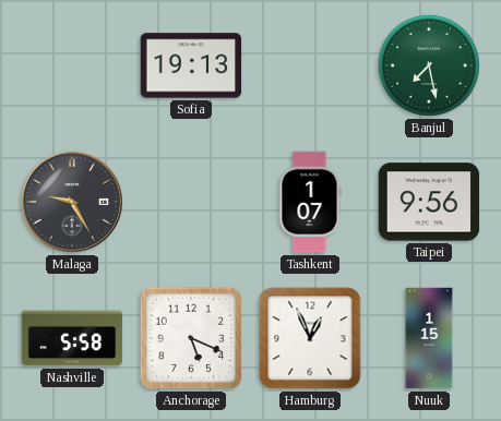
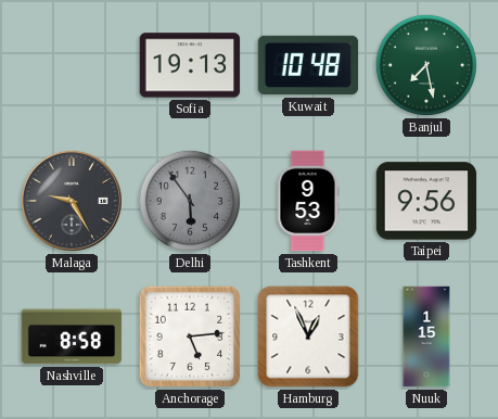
Kuwait: none -> 10:48
Delhi: none -> 5:54
Tashkent: 1:07 -> 9:53
Nashville: 5:58 -> 8:58
Anchorage: 5:19 -> 5:14
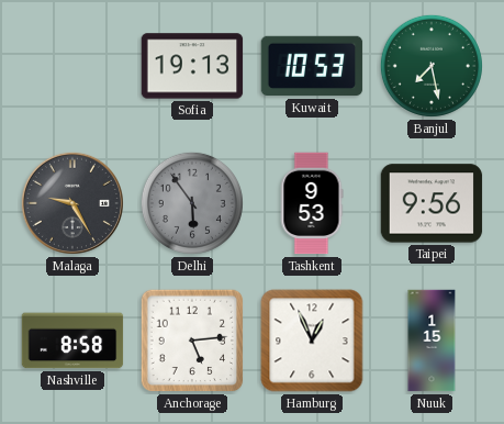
Kuwait: 10:48 -> 10:53
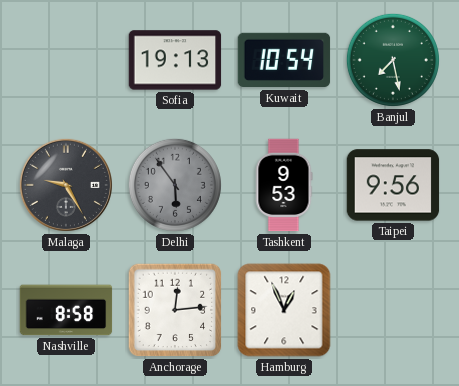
Kuwait: 10:53 -> 10:54
Anchorage: 5:14 -> 12:14
Nuuk: 1:15 -> none
